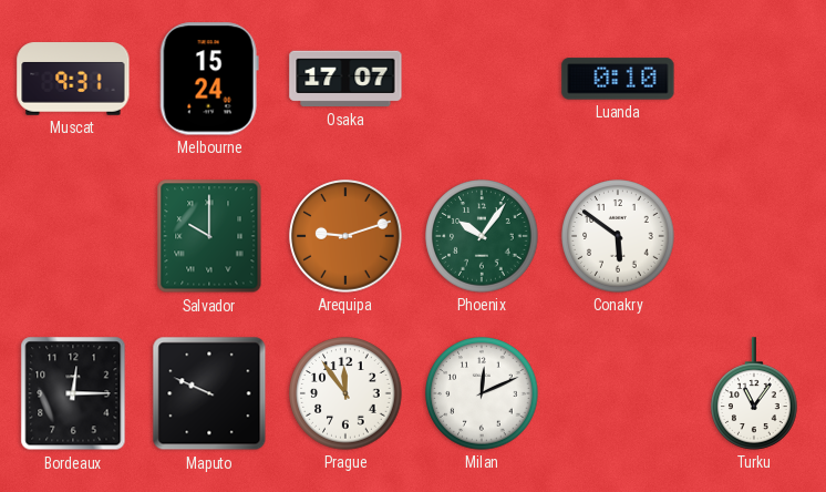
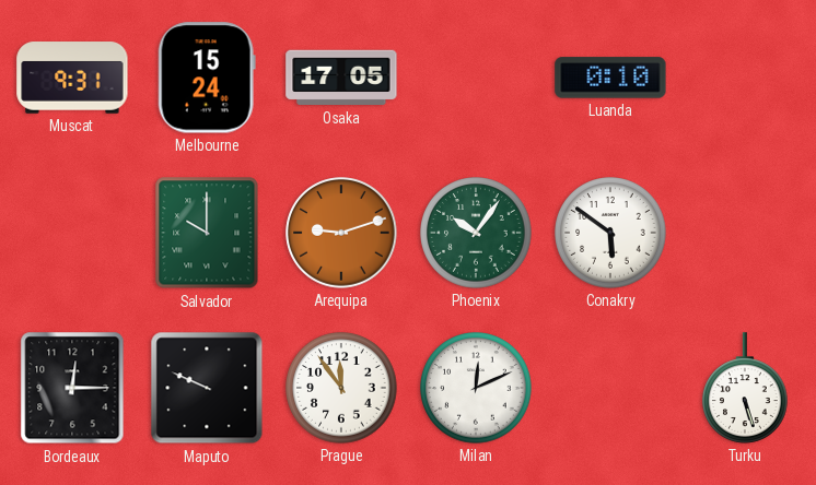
Osaka: 17:07 -> 17:05
Turku: 11:06 -> 5:27
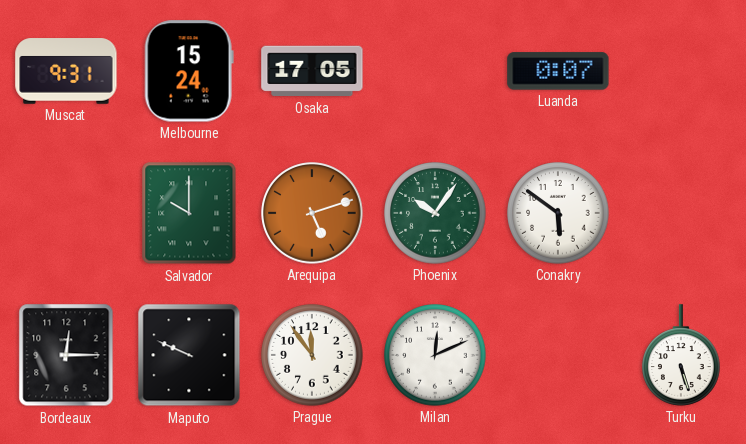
Luanda: 0:10 -> 0:07
Arequipa: 9:12 -> 5:12
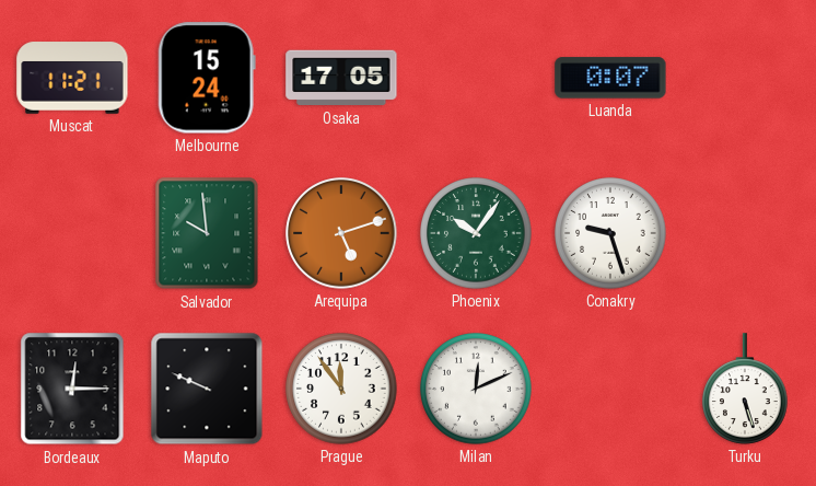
Muscat: 9:31 -> 11:21
Salvador: 10:00 -> 9:59
Conakry: 5:51 -> 9:27
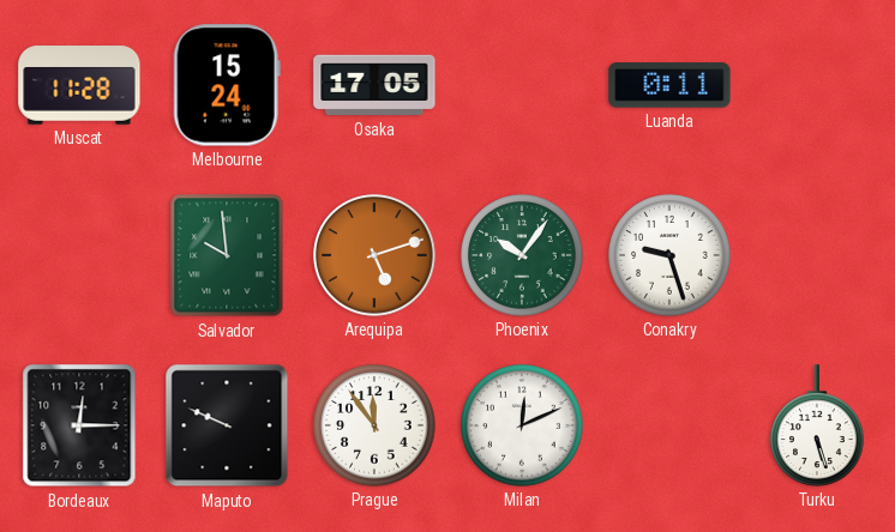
Muscat: 11:21 -> 11:28
Luanda: 0:07 -> 0:11
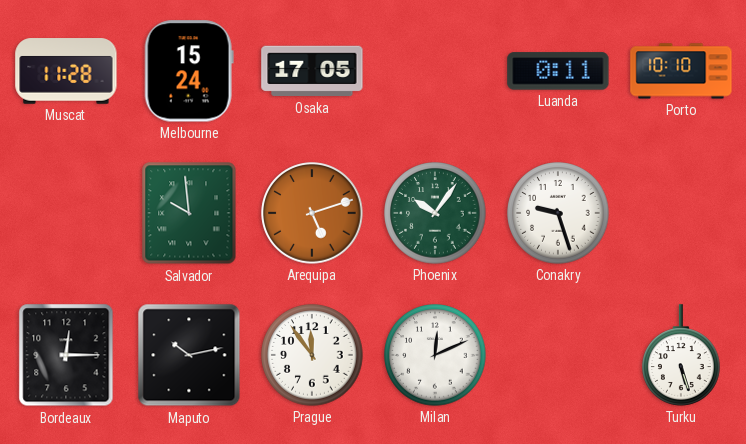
Porto: none -> 10:10
Maputo: 9:49 -> 10:13
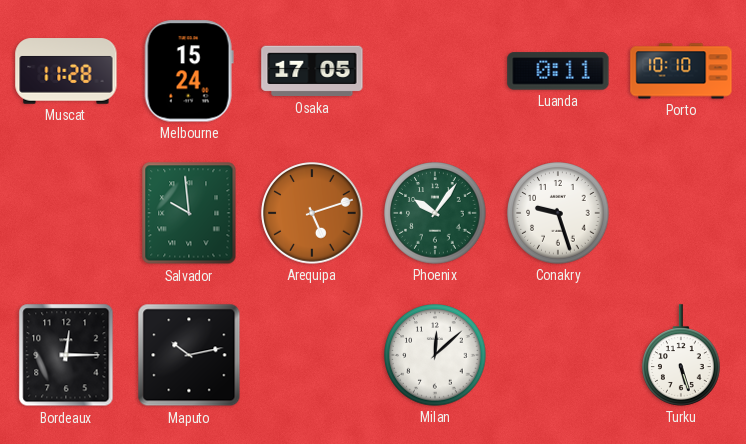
Prague: 11:54 -> none
Milan: 12:11 -> 12:08
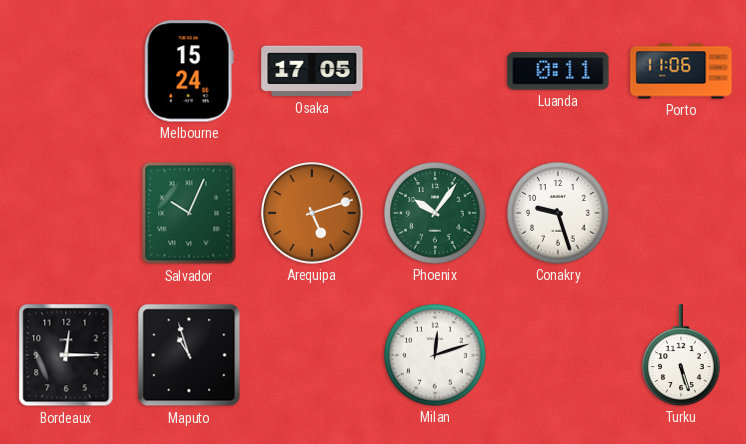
Muscat: 11:28 -> none
Porto: 10:10 -> 11:06
Salvador: 9:59 -> 10:04
Maputo: 10:13 -> 10:57
Milan: 12:08 -> 12:12
